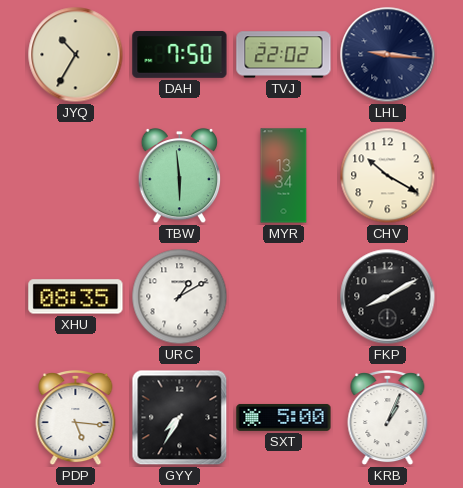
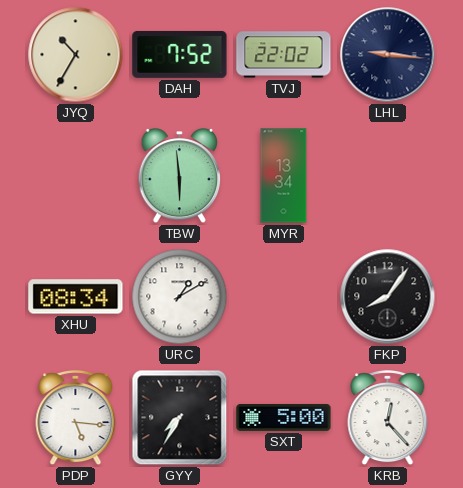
DAH: 7:50 -> 7:52
CHV: 10:20 -> none
XHU: 08:35 -> 08:34
FKP: 8:10 -> 8:06
KRB: 1:04 -> 12:23
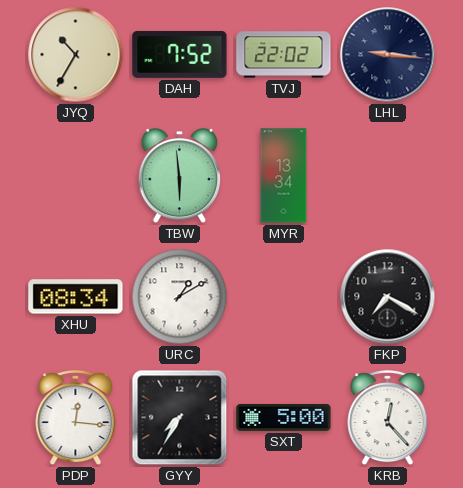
FKP: 8:06 -> 7:20
PDP: 5:16 -> 12:16
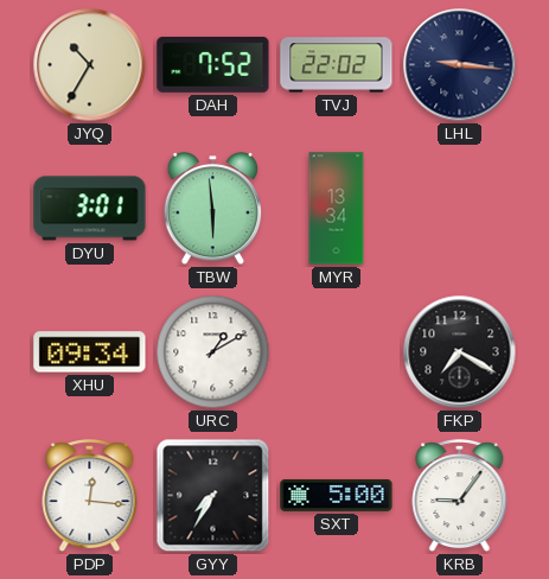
DYU: none -> 3:01
XHU: 08:34 -> 09:34
KRB: 12:23 -> 9:06
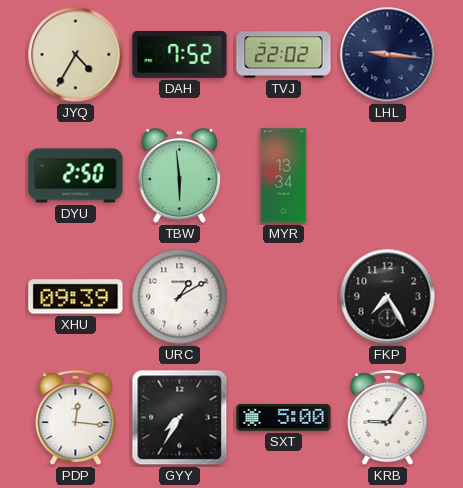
JYQ: 10:35 -> 4:35
DYU: 3:01 -> 2:50
XHU: 09:34 -> 09:39
FKP: 7:20 -> 7:25
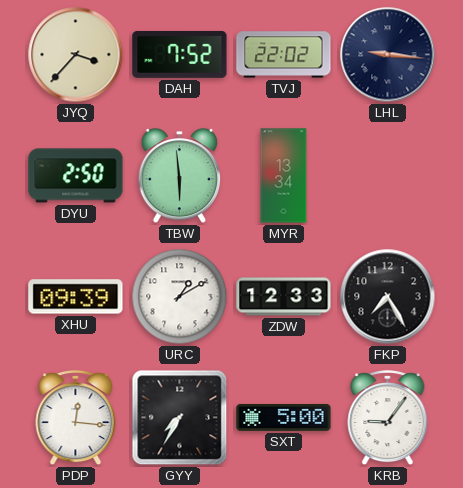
JYQ: 4:35 -> 3:37
ZDW: none -> 12:33
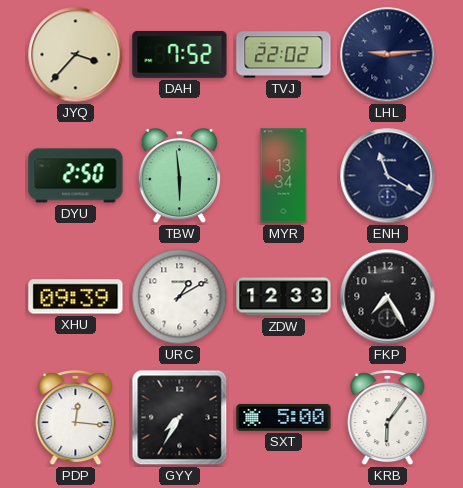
LHL: 9:16 -> 9:14
ENH: none -> 11:20
KRB: 9:06 -> 6:06
